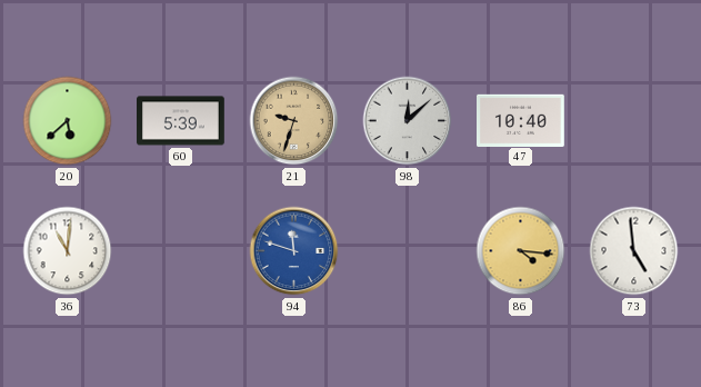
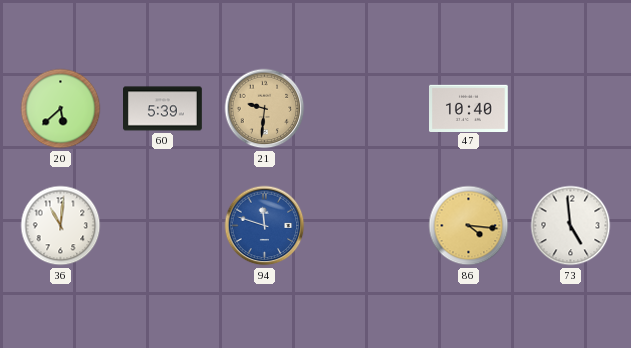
21: 9:33 -> 9:31
98: 12:08 -> none
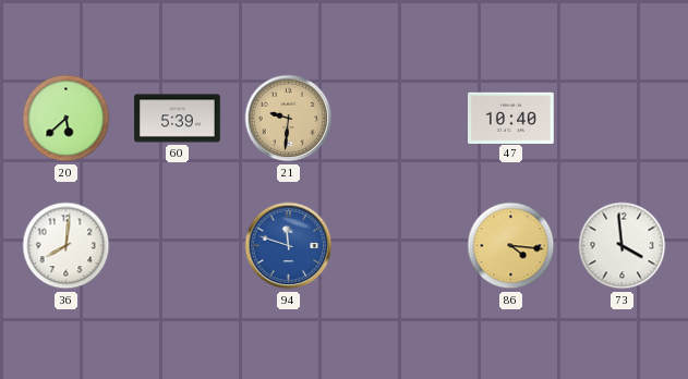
36: 11:01 -> 8:01
73: 4:59 -> 3:59
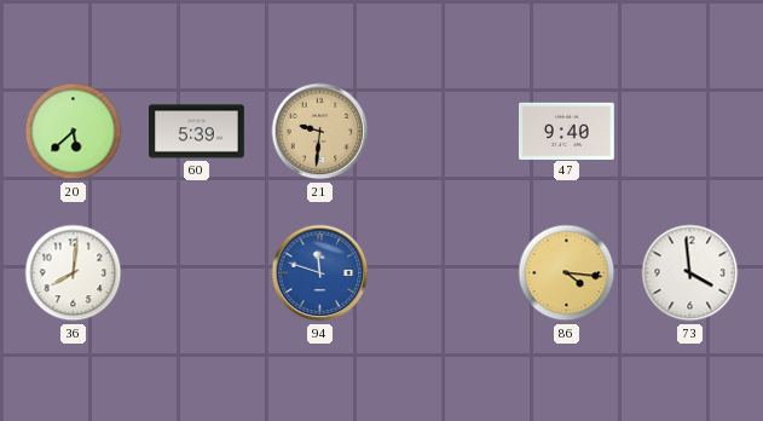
47: 10:40 -> 9:40
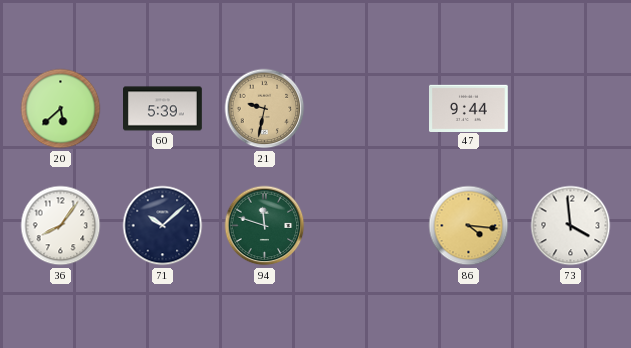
21: 9:31 -> 9:32
47: 9:40 -> 9:44
36: 8:01 -> 8:06
71: none -> 10:08
94 dial: blue -> green
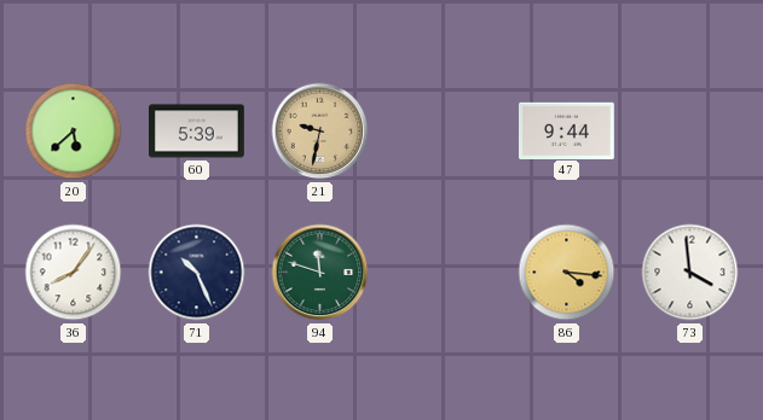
71: 10:08 -> 10:26
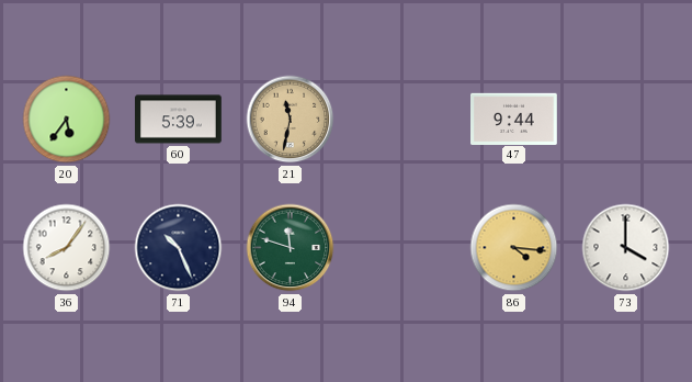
20: 5:38 -> 5:36
21: 9:32 -> 11:32
73: 3:59 -> 4:00
